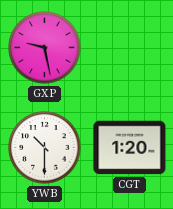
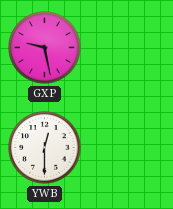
YWB: 10:30 -> 12:30
CGT: 1:20 -> none
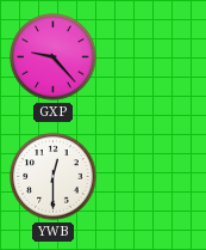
GXP: 9:28 -> 9:23
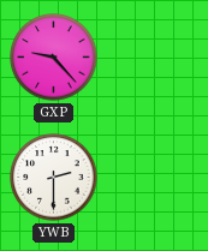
YWB: 12:30 -> 2:30
